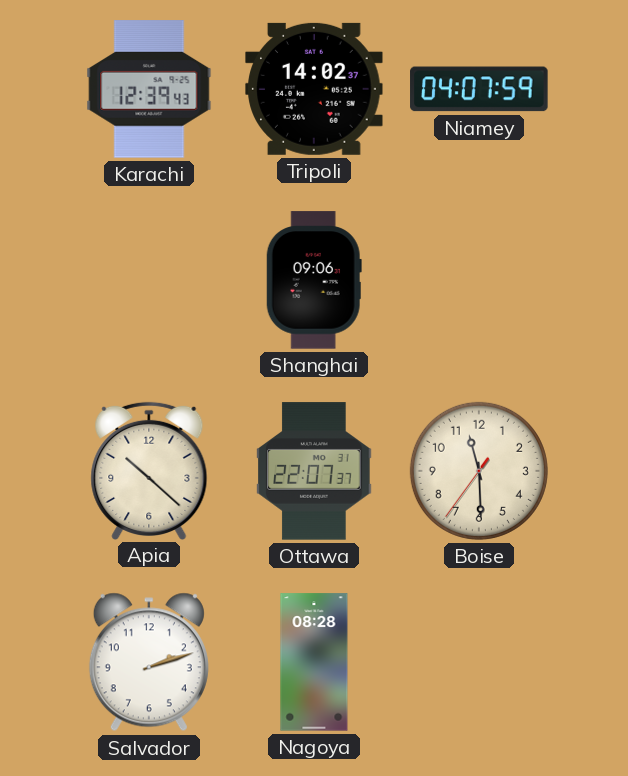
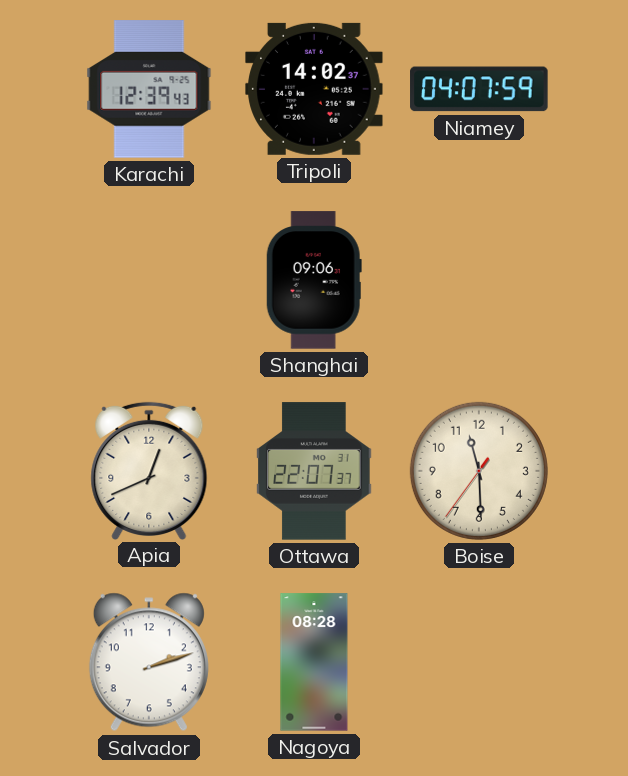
Apia: 10:22 -> 12:41
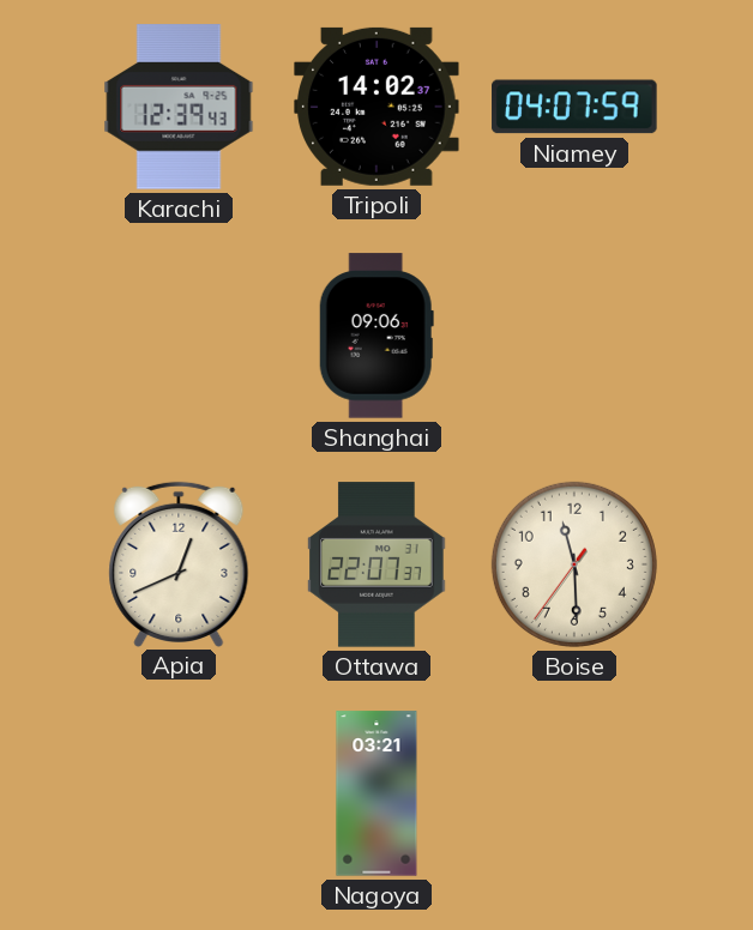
Salvador: 2:12 -> none
Nagoya: 08:28 -> 03:21
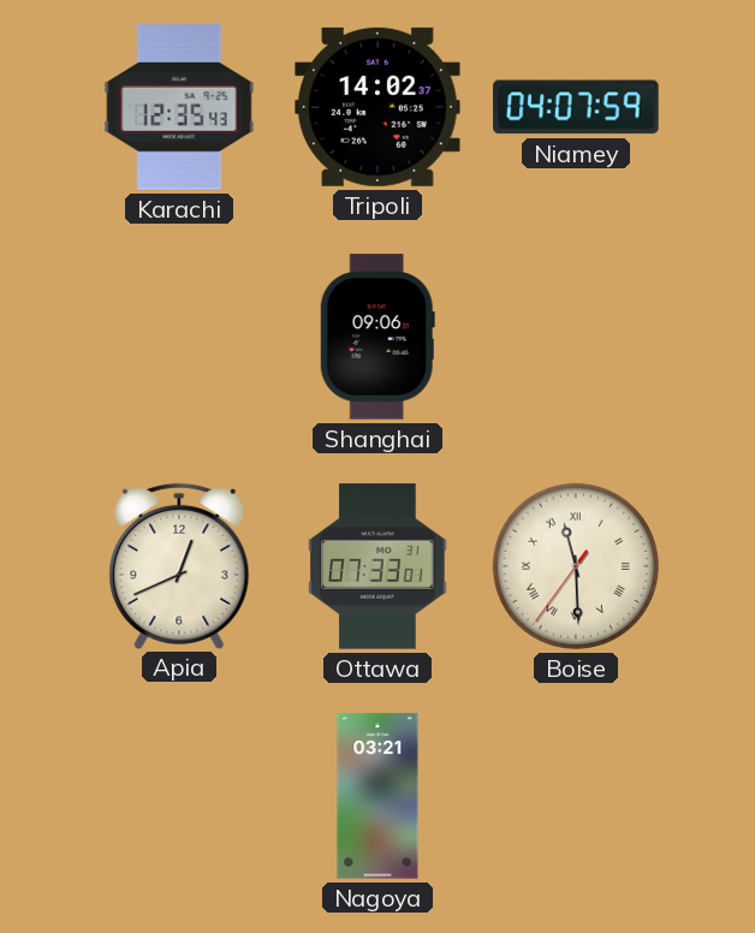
Karachi: 12:39 -> 12:35
Ottawa: 22:07 -> 07:33
Boise numerals: Arabic -> Roman
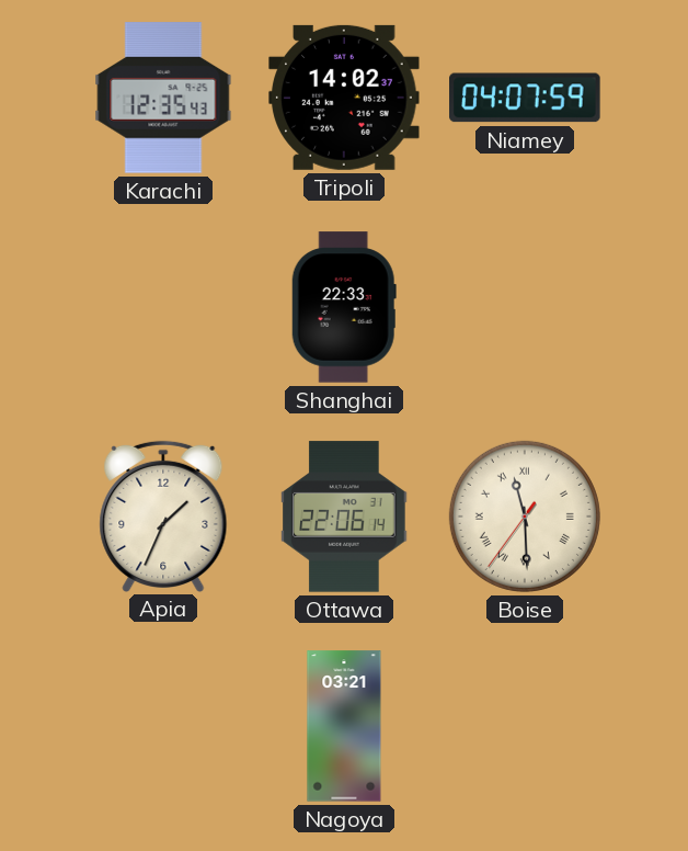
Shanghai: 09:06 -> 22:33
Apia: 12:41 -> 1:34
Ottawa: 07:33 -> 22:06
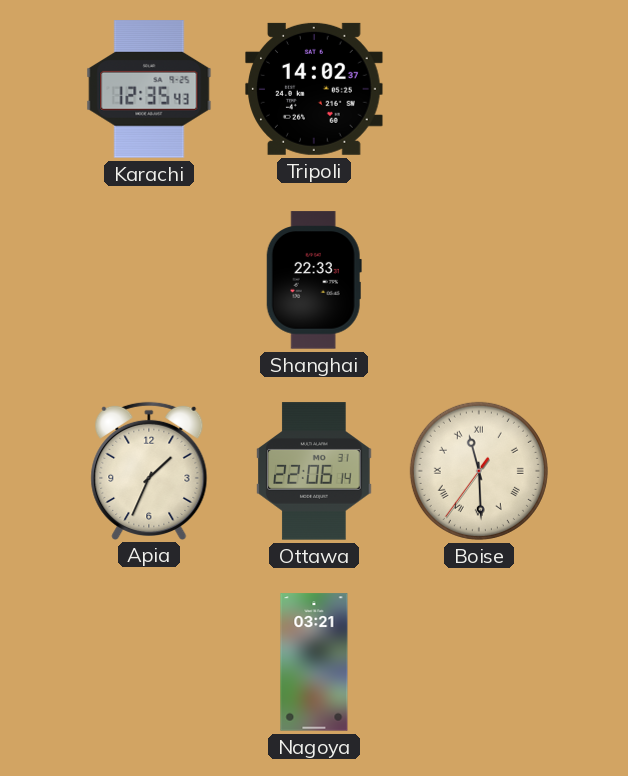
Niamey: 04:07 -> none
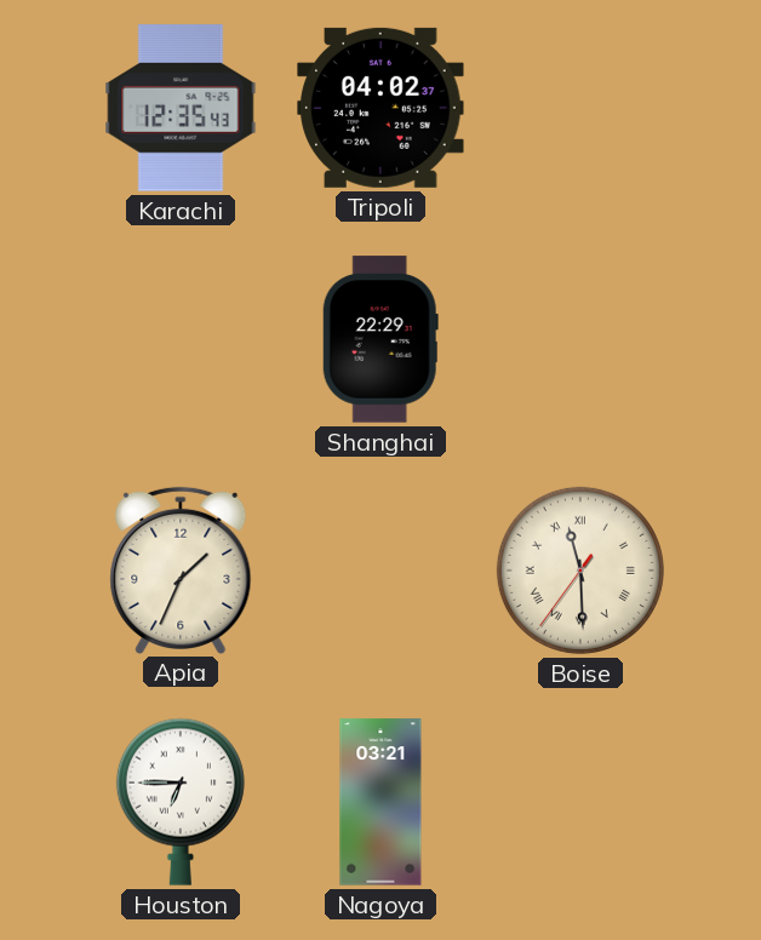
Tripoli: 14:02 -> 04:02
Shanghai: 22:33 -> 22:29
Ottawa: 22:06 -> none
Houston: none -> 6:45
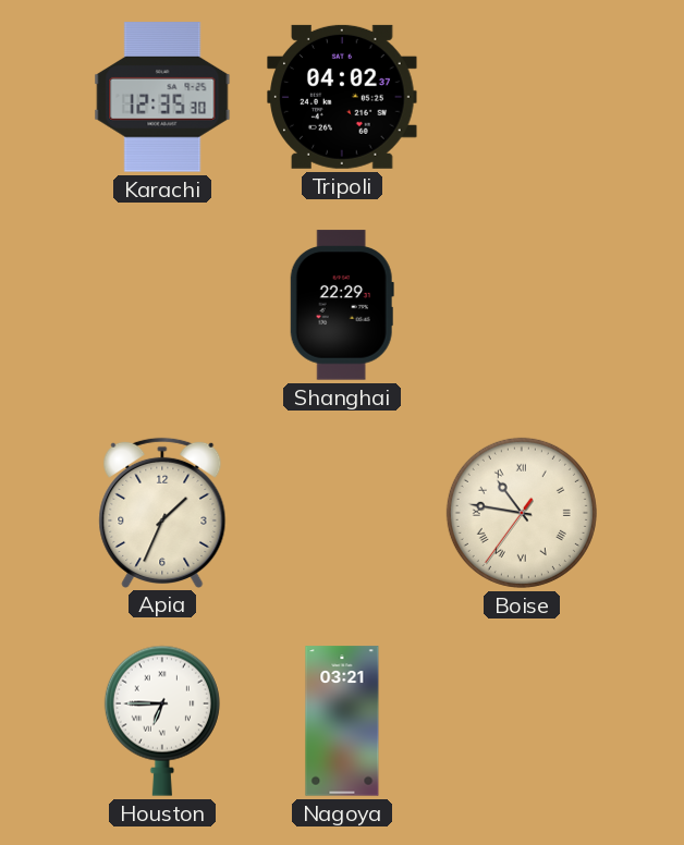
Karachi: 12:35:43 -> 12:35:30
Boise: 11:29 -> 10:46
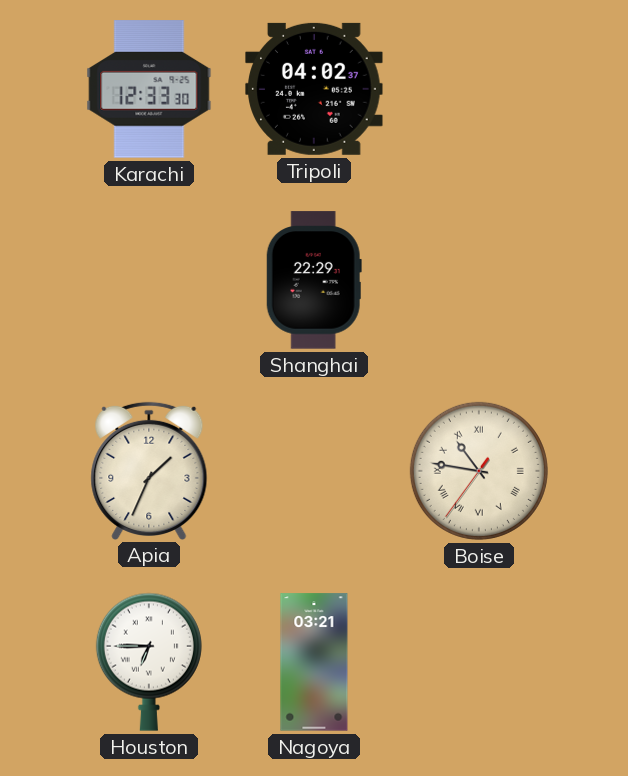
Karachi: 12:35 -> 12:33
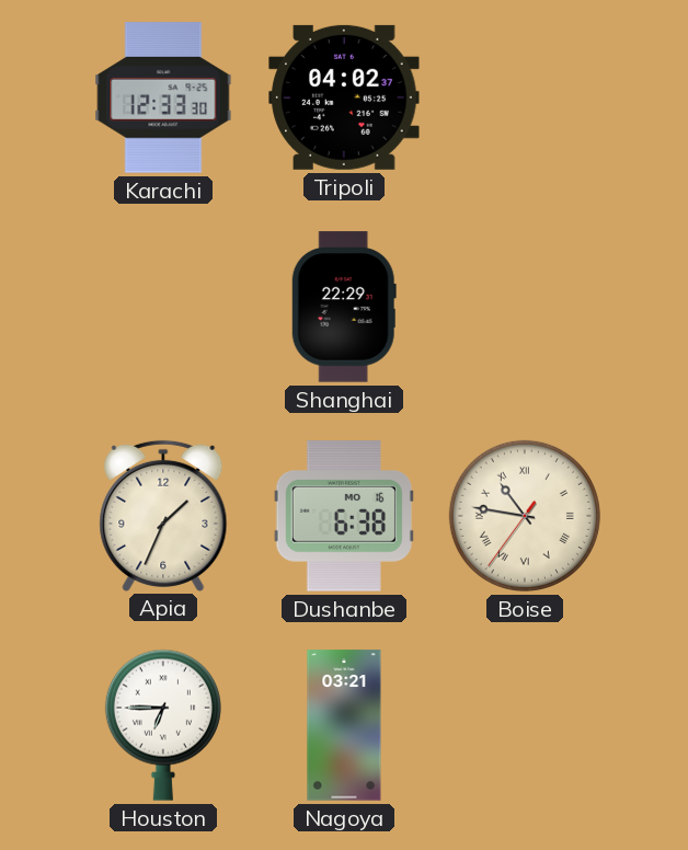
Dushanbe: none -> 6:38
